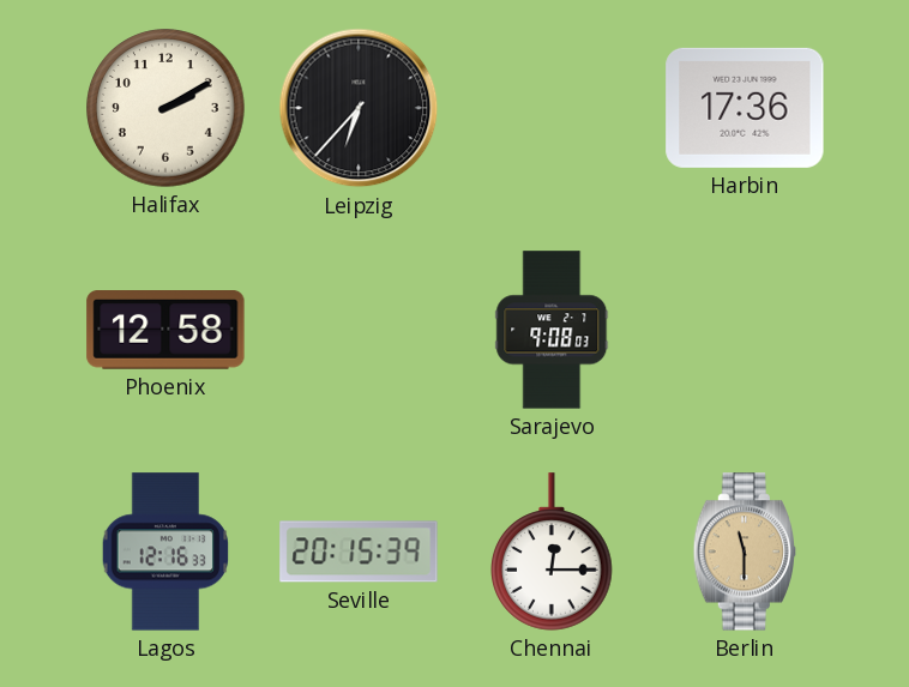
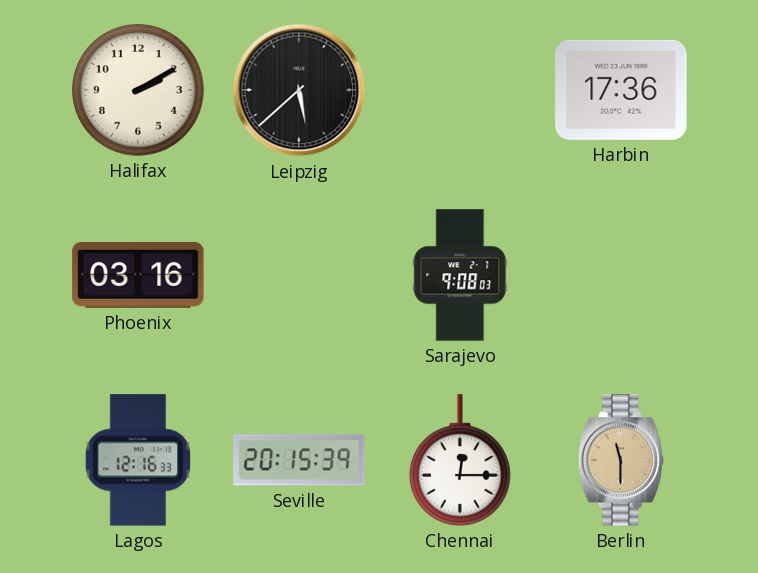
Leipzig: 6:37 -> 5:38
Phoenix: 12:58 -> 03:16
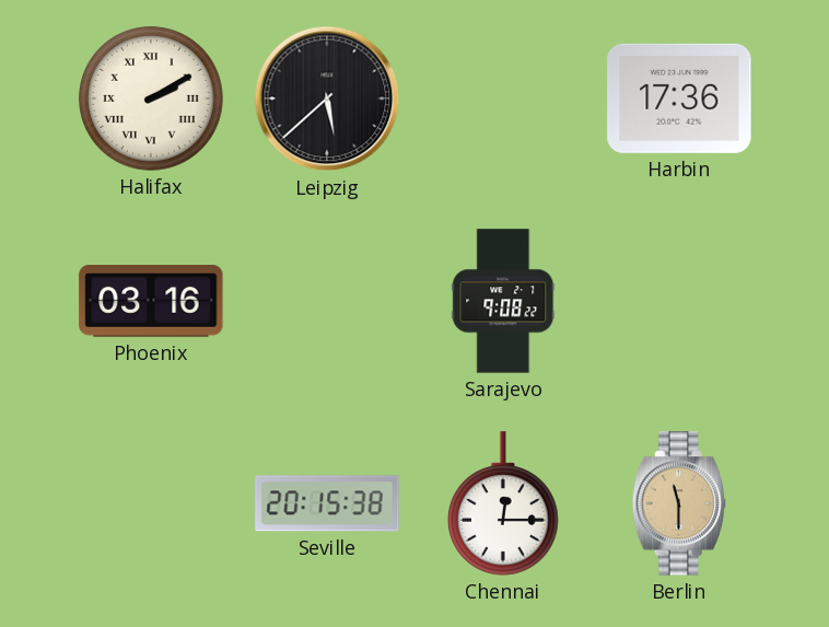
Halifax numerals: Arabic -> Roman
Sarajevo: 9:08:03 -> 9:08:22
Lagos: 12:16 -> none
Seville: 20:15:39 -> 20:15:38
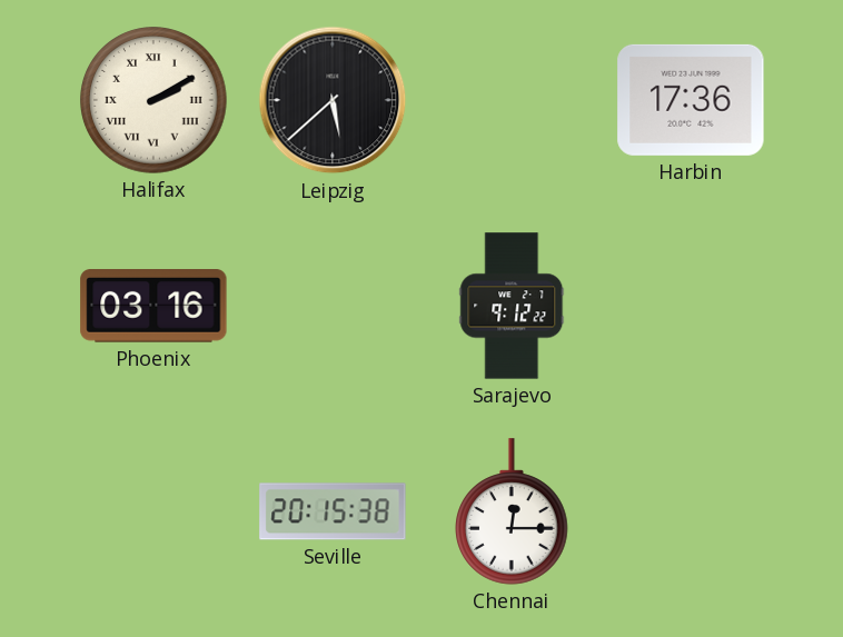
Sarajevo: 9:08 -> 9:12
Berlin: 11:30 -> none
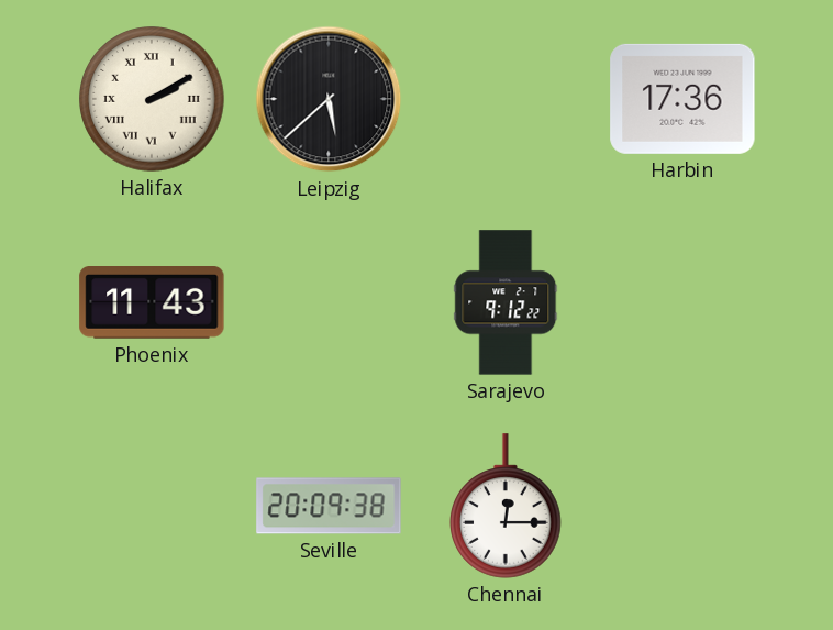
Phoenix: 03:16 -> 11:43
Seville: 20:15 -> 20:09
